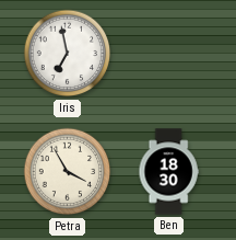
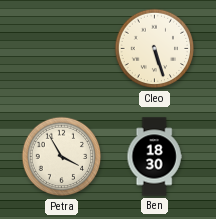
Iris: 6:58 -> none
Cleo: none -> 5:27
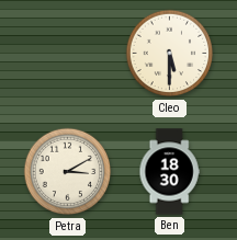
Cleo: 5:27 -> 5:30
Petra: 3:55 -> 3:10
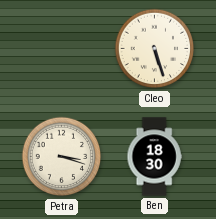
Cleo: 5:30 -> 5:27
Petra: 3:10 -> 3:18
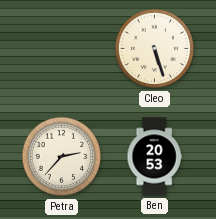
Petra: 3:18 -> 2:37
Ben: 18:30 -> 20:53
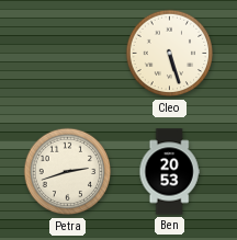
Petra: 2:37 -> 2:42
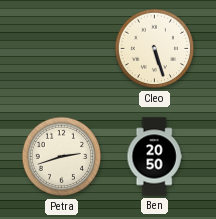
Ben: 20:53 -> 20:50
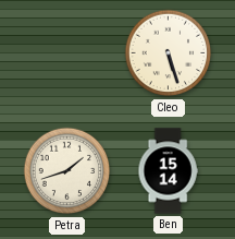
Petra: 2:42 -> 1:42
Ben: 20:50 -> 15:14
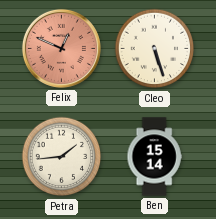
Felix: none -> 12:49
Petra: 1:42 -> 1:44
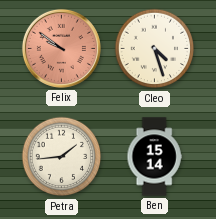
Felix: 12:49 -> 9:51
Cleo: 5:27 -> 4:27
